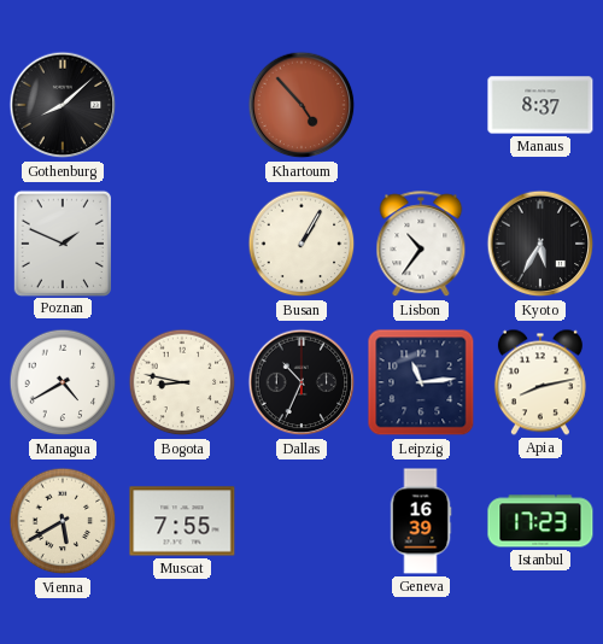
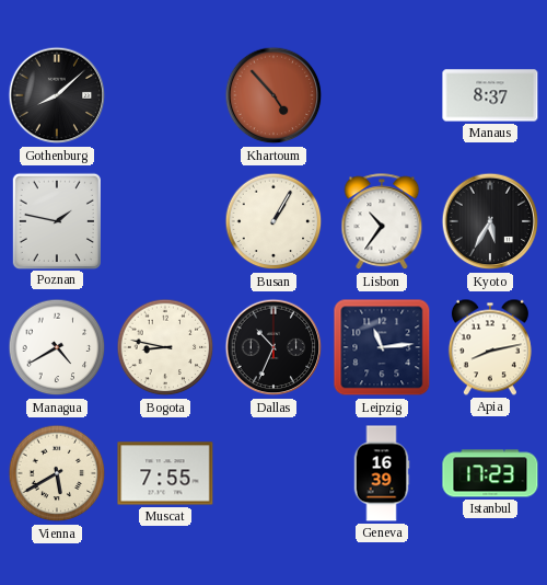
Poznan: 1:49 -> 1:47
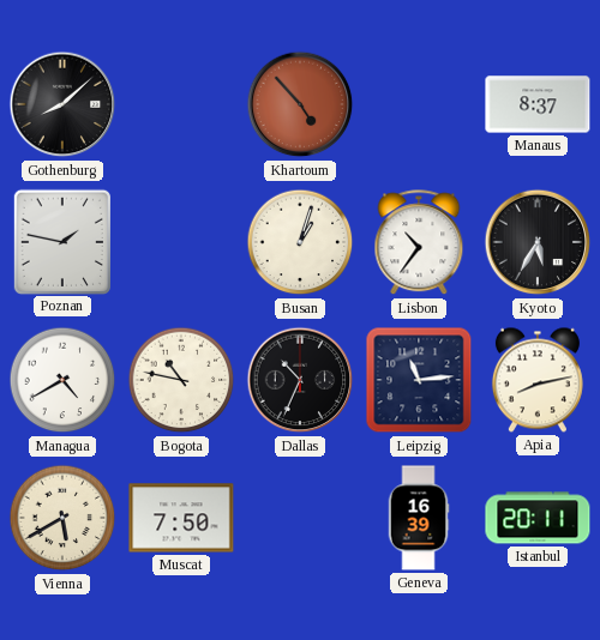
Busan: 1:05 -> 1:03
Bogota: 8:47 -> 10:47
Muscat: 7:55 -> 7:50
Istanbul: 17:23 -> 20:11
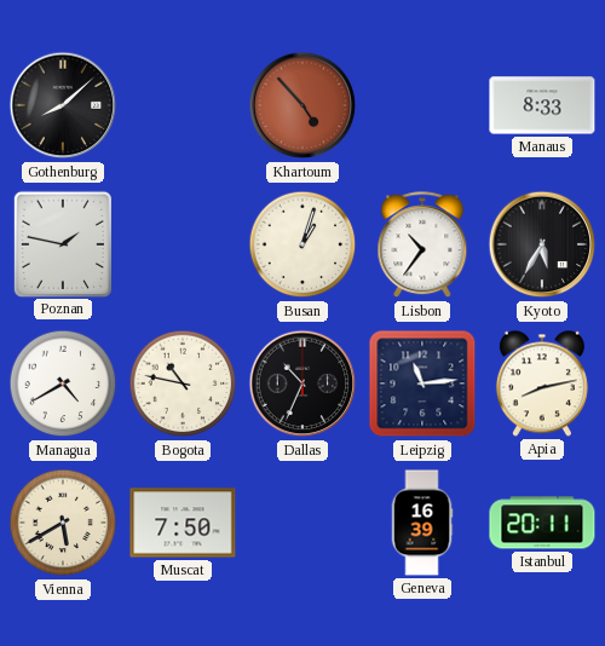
Manaus: 8:37 -> 8:33
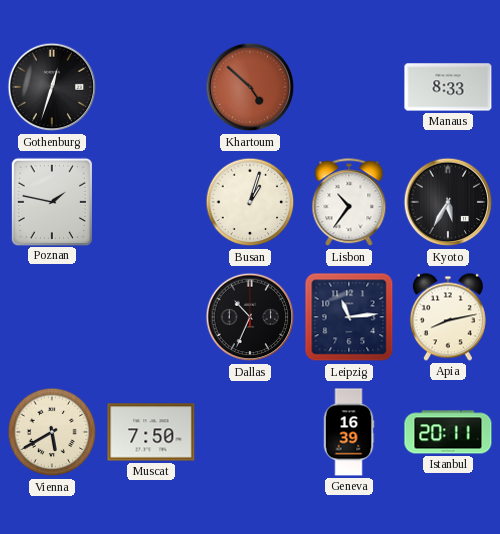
Gothenburg: 8:08 -> 12:33
Khartoum: 4:53 -> 4:52
Managua: 4:40 -> none
Bogota: 10:47 -> none
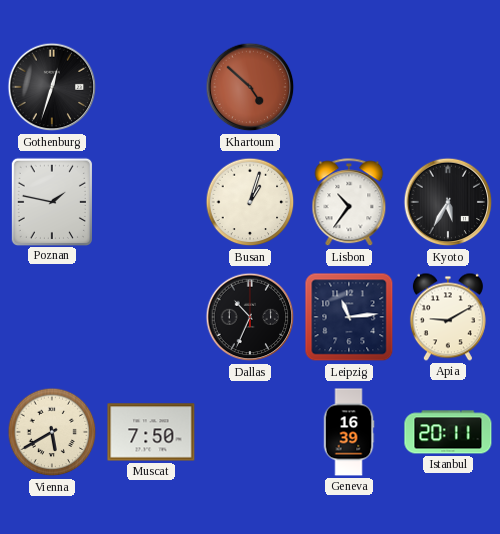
Manaus: 8:33 -> none
Apia: 8:13 -> 9:10
